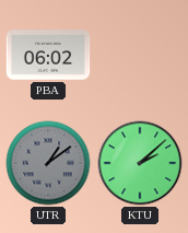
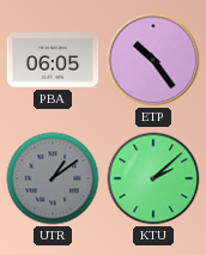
PBA: 06:02 -> 06:05
ETP: none -> 10:24
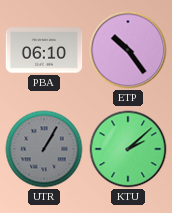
PBA: 06:05 -> 06:10
UTR: 1:09 -> 1:05
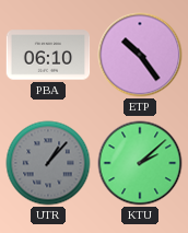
UTR: 1:05 -> 1:07
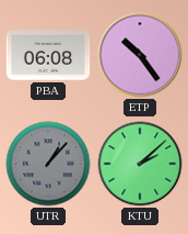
PBA: 06:10 -> 06:08
